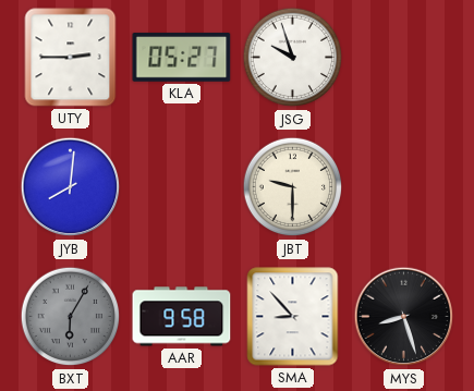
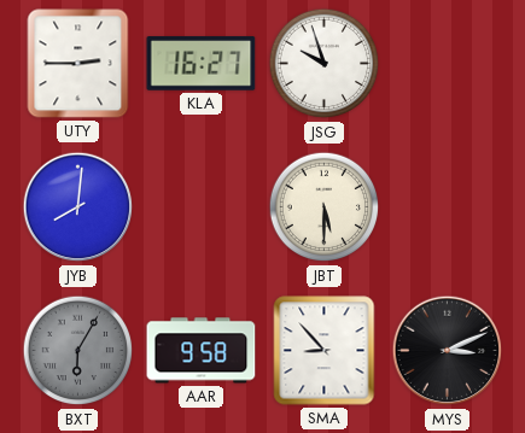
KLA: 05:27 -> 16:27
JBT: 9:30 -> 5:30
MYS: 8:27 -> 3:11
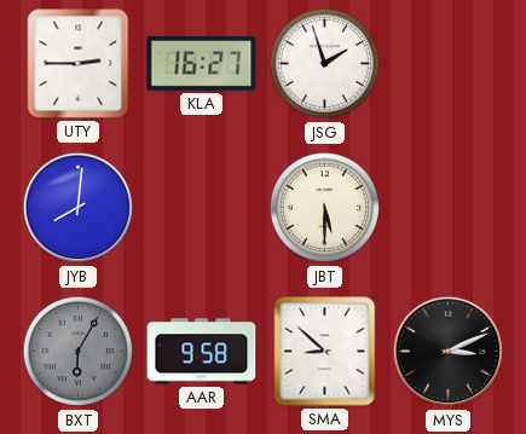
JSG: 9:57 -> 1:57
SMA: 8:53 -> 8:52
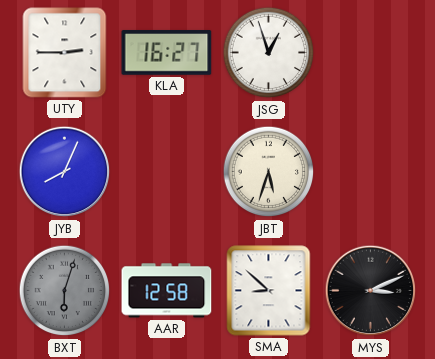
JSG: 1:57 -> 12:57
JYB: 8:01 -> 8:04
JBT: 5:30 -> 5:33
BXT: 6:05 -> 6:03
AAR: 9:58 -> 12:58
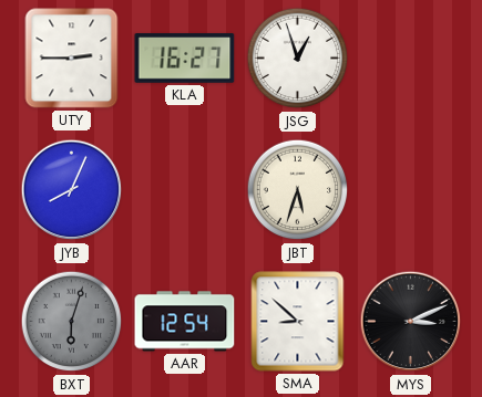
AAR: 12:58 -> 12:54
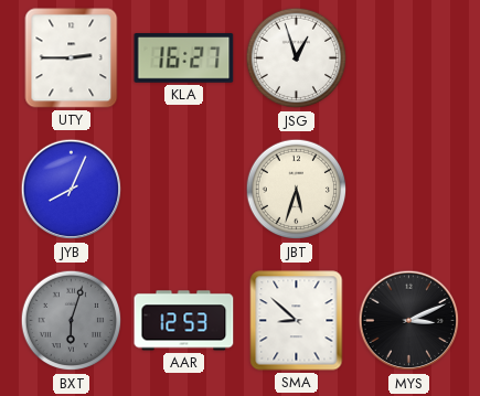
AAR: 12:54 -> 12:53
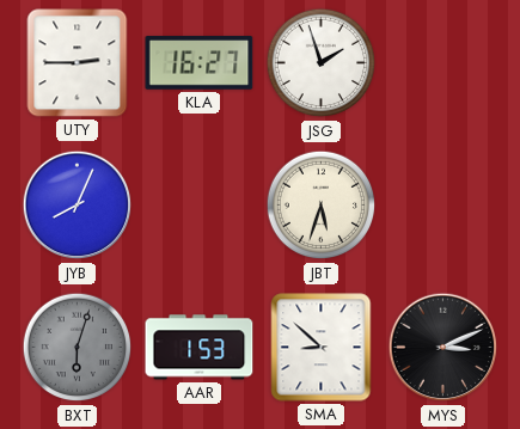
JSG: 12:57 -> 1:57
AAR: 12:53 -> 1:53
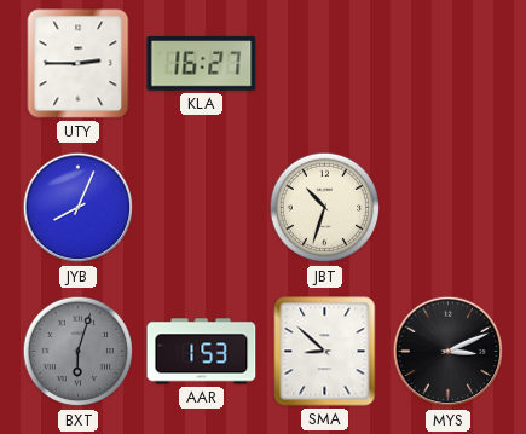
JSG: 1:57 -> none
JBT: 5:33 -> 10:33
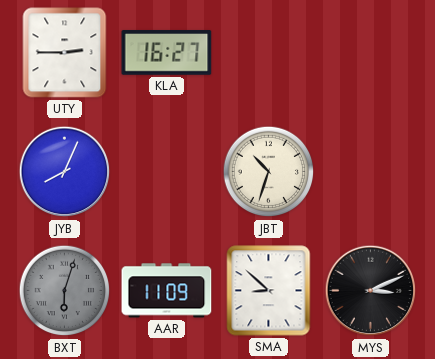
AAR: 1:53 -> 11:09
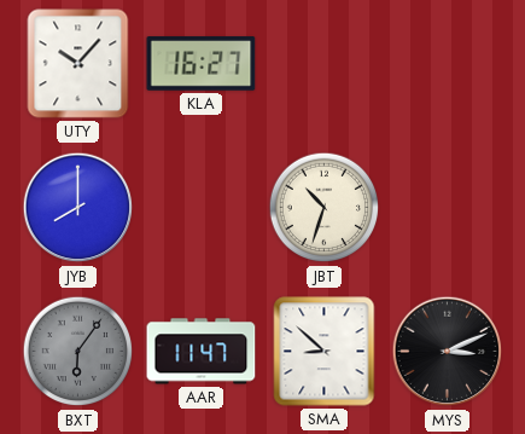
UTY: 2:45 -> 10:07
JYB: 8:04 -> 8:00
BXT: 6:03 -> 6:06
AAR: 11:09 -> 11:47
